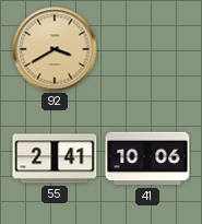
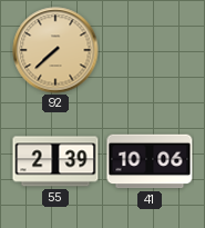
92: 3:40 -> 7:38
55: 2:41 -> 2:39
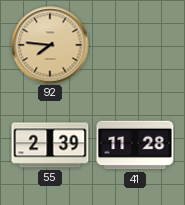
92: 7:38 -> 7:46
41: 10:06 -> 11:28
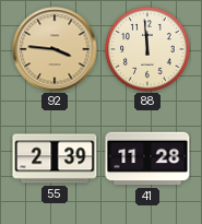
92: 7:46 -> 3:46
88: none -> 11:59
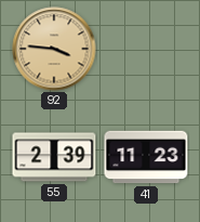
88: 11:59 -> none
41: 11:28 -> 11:23
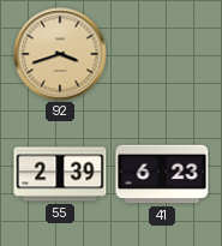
92: 3:46 -> 3:42
41: 11:23 -> 6:23
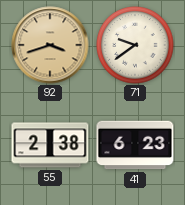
71: none -> 9:39
55: 2:39 -> 2:38
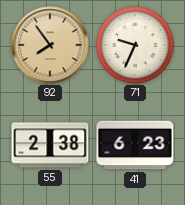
92: 3:42 -> 7:54
71: 9:39 -> 9:34
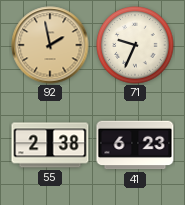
92: 7:54 -> 1:58
